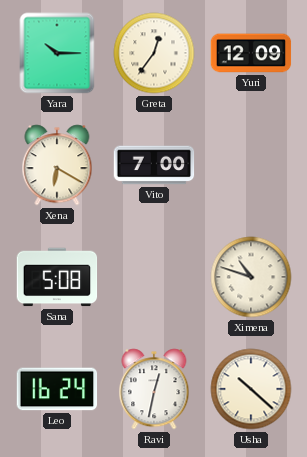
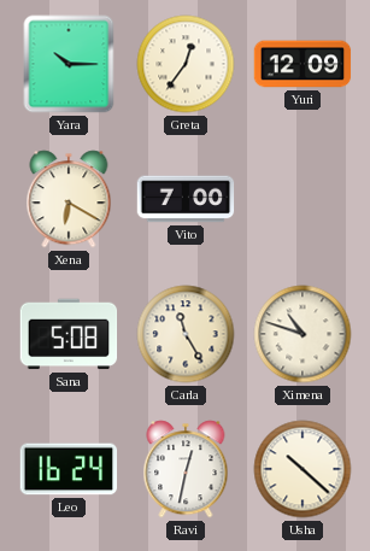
Carla: none -> 11:25
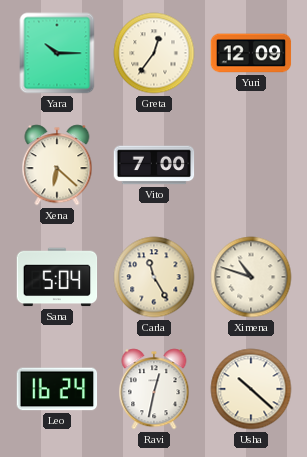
Xena: 6:20 -> 6:22
Sana: 5:08 -> 5:04
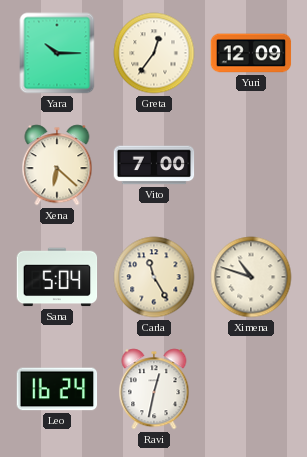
Usha: 10:22 -> none
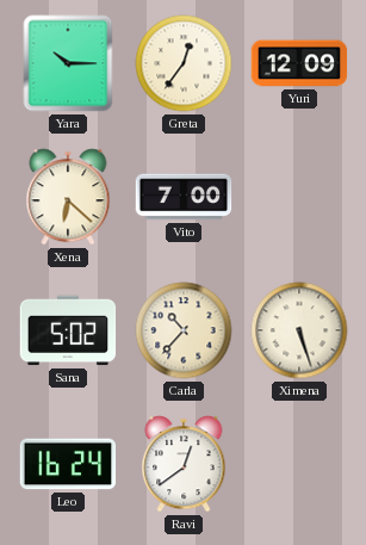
Sana: 5:04 -> 5:02
Carla: 11:25 -> 10:37
Ximena: 10:48 -> 5:27
Ravi: 12:32 -> 12:39
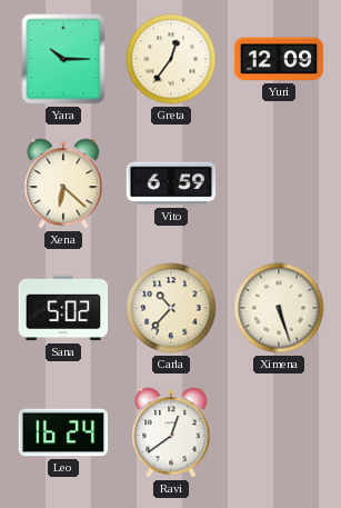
Vito: 7:00 -> 6:59
